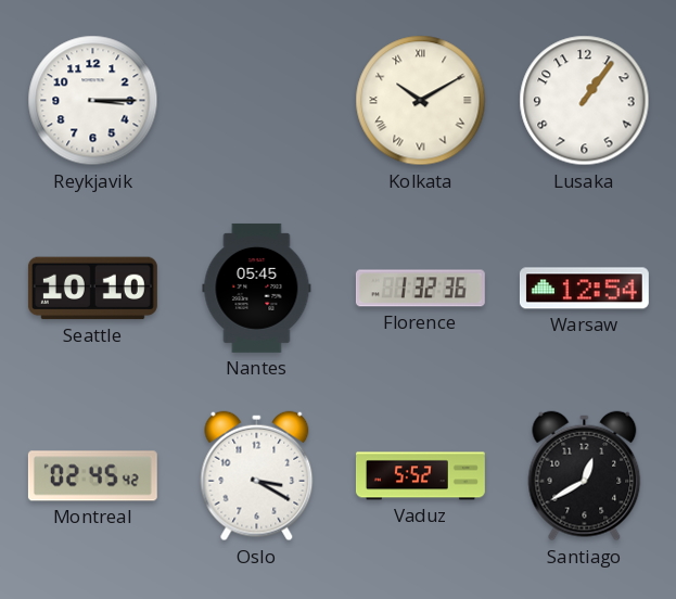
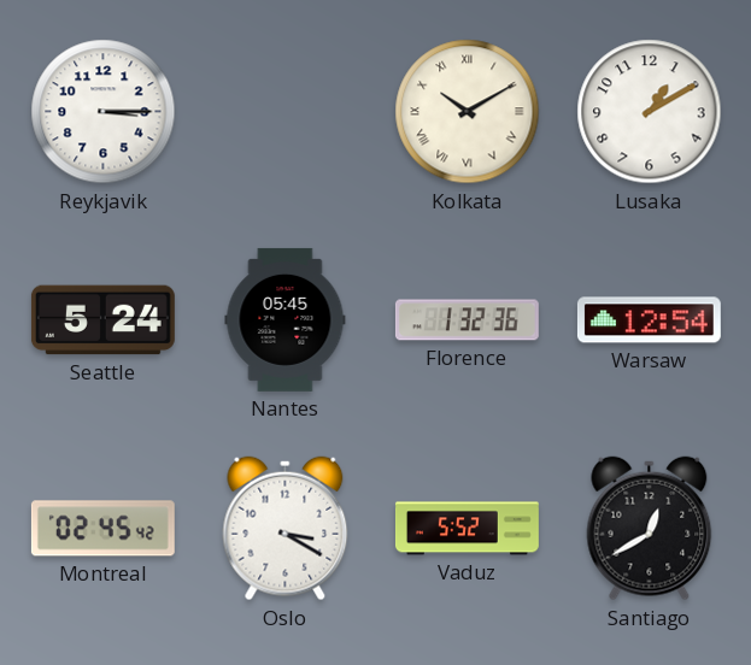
Lusaka: 1:06 -> 1:10
Seattle: 10:10 -> 5:24
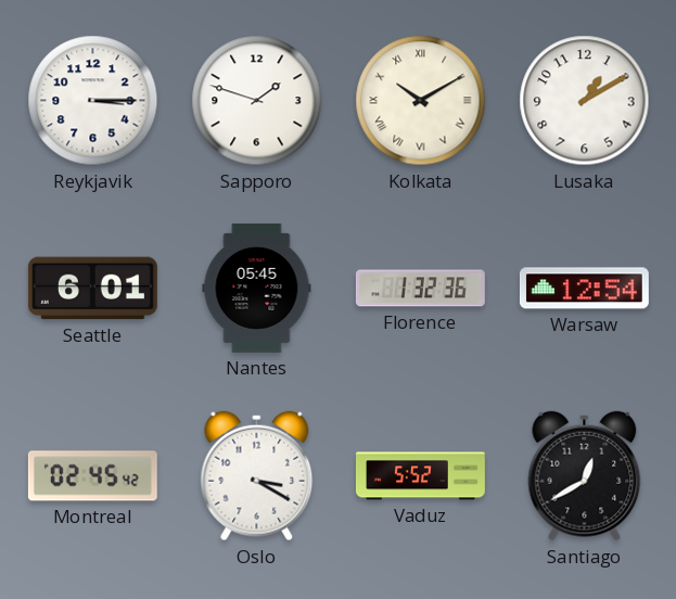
Sapporo: none -> 1:48
Seattle: 5:24 -> 6:01
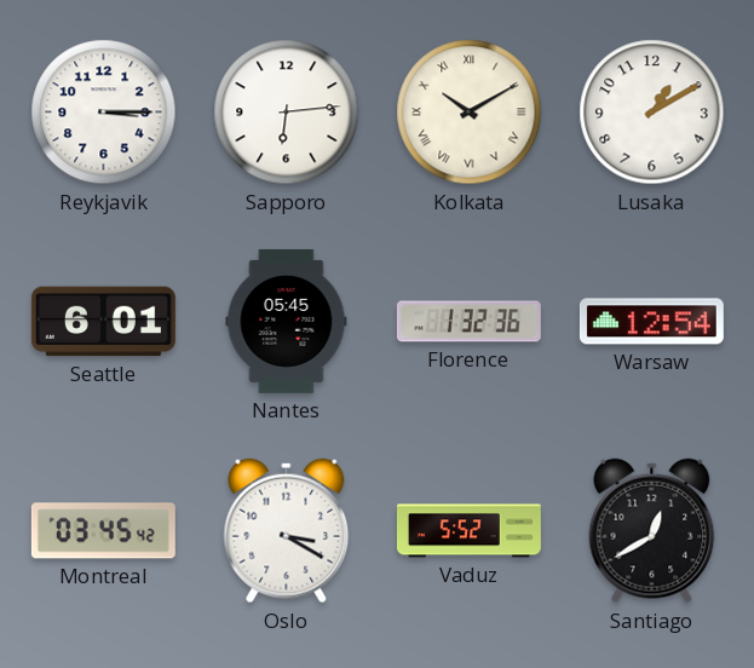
Sapporo: 1:48 -> 6:14
Montreal: 02:45 -> 03:45
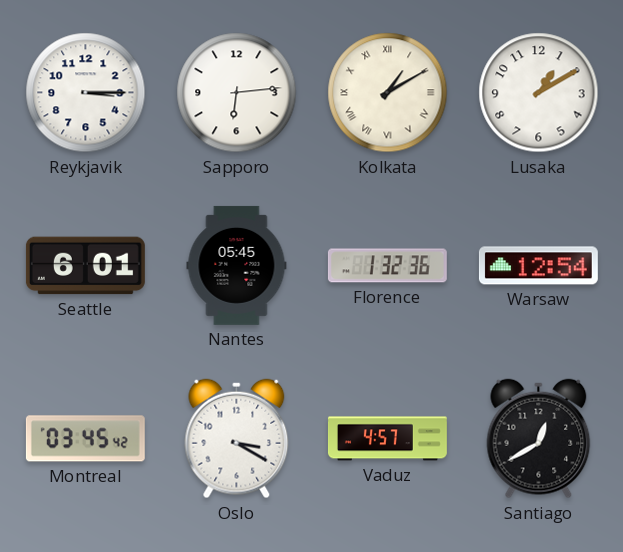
Kolkata: 10:10 -> 1:10
Vaduz: 5:52 -> 4:57
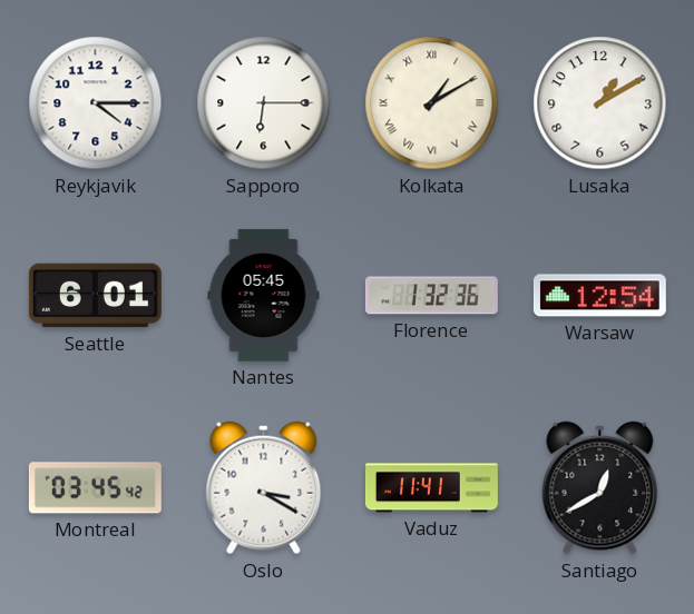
Reykjavik: 3:15 -> 4:15
Sapporo: 6:14 -> 6:15
Vaduz: 4:57 -> 11:41
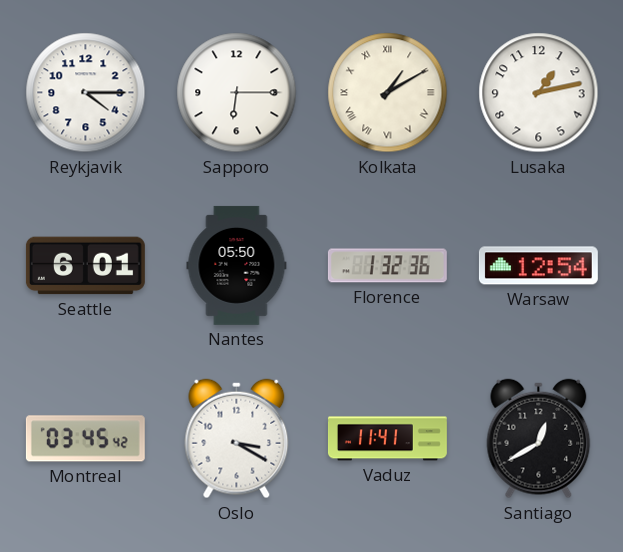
Lusaka: 1:10 -> 1:13
Nantes: 05:45 -> 05:50
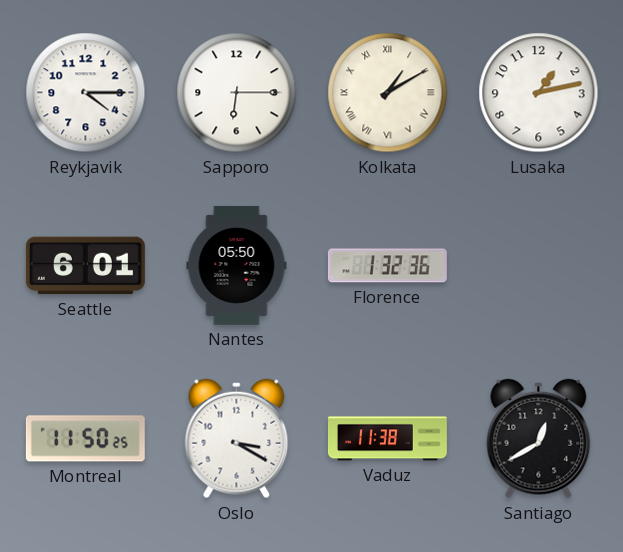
Warsaw: 12:54 -> none
Montreal: 03:45 -> 11:50
Vaduz: 11:41 -> 11:38
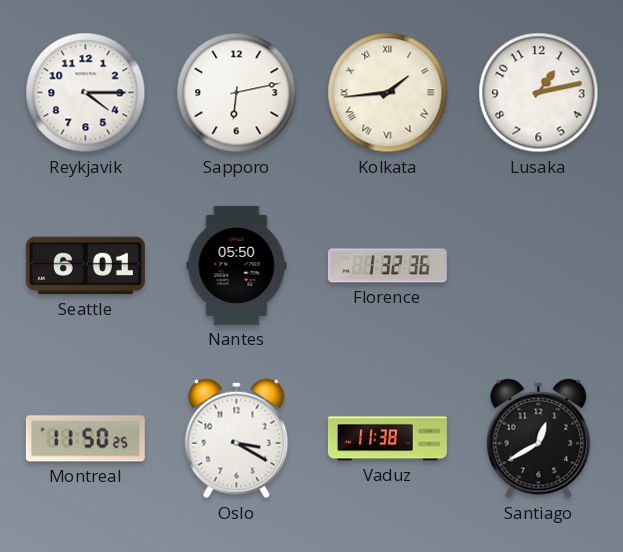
Sapporo: 6:15 -> 6:13
Kolkata: 1:10 -> 1:44
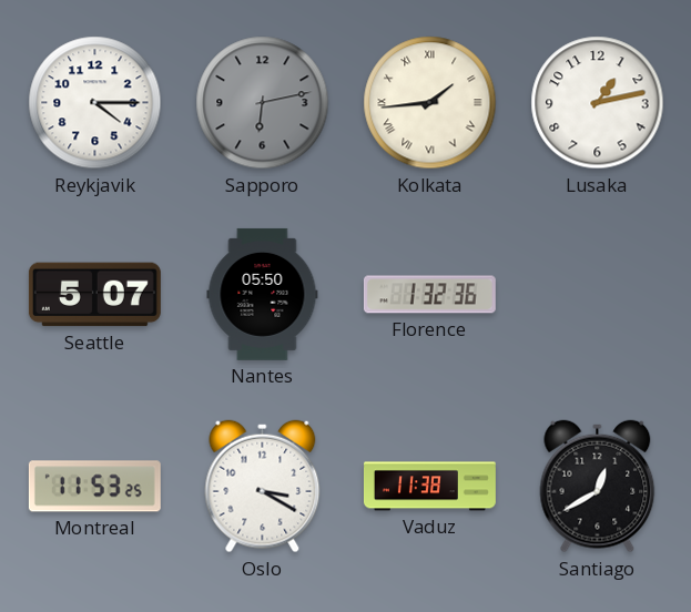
Sapporo dial: white -> grey
Seattle: 6:01 -> 5:07
Montreal: 11:50 -> 11:53
